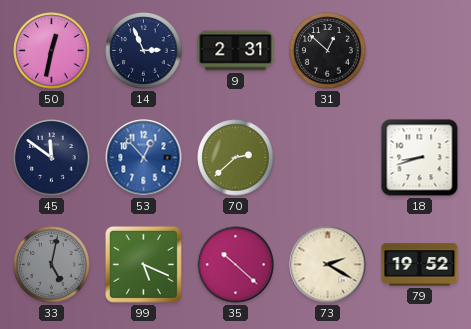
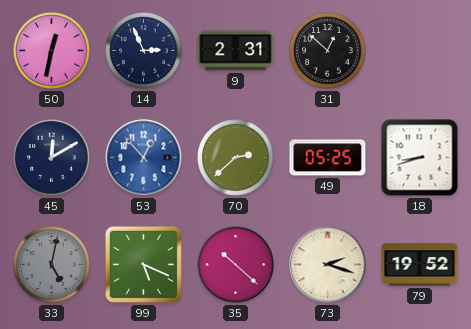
45: 11:51 -> 12:10
49: none -> 05:25
73: 2:20 -> 2:18
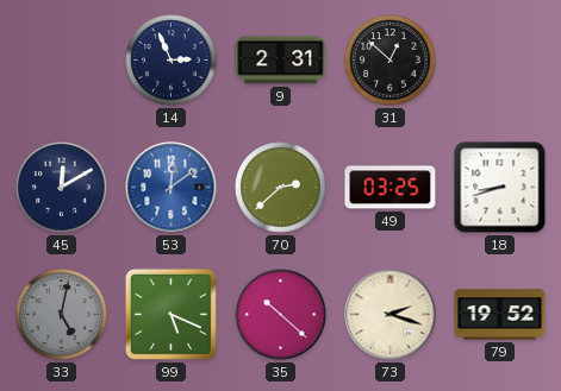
50: 12:32 -> none
53: 12:53 -> 12:09
49: 05:25 -> 03:25
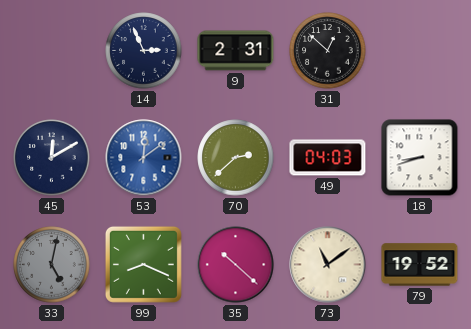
49: 03:25 -> 04:03
99: 5:19 -> 8:19
73: 2:18 -> 11:09
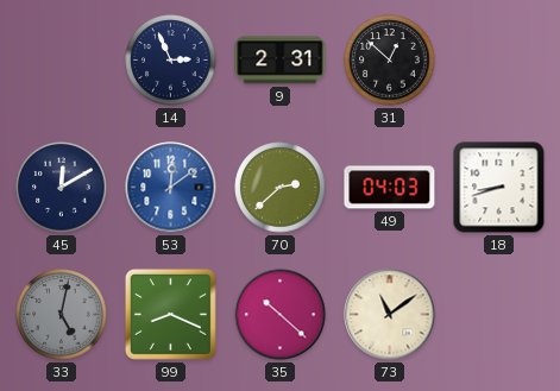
79: 19:52 -> none
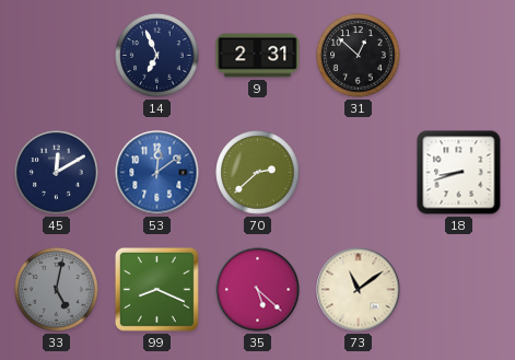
14: 2:56 -> 6:56
49: 04:03 -> none
35: 10:22 -> 5:22
